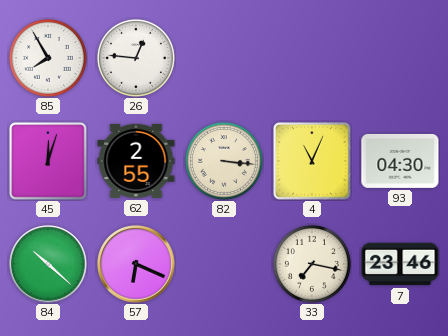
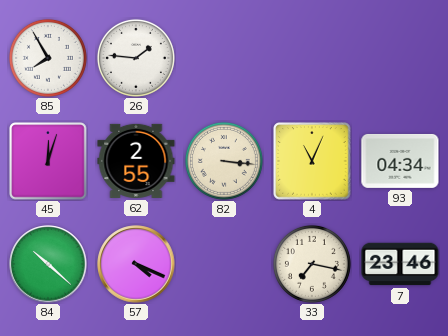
26: 12:46 -> 1:46
93: 04:30 -> 04:34
57: 6:19 -> 4:19
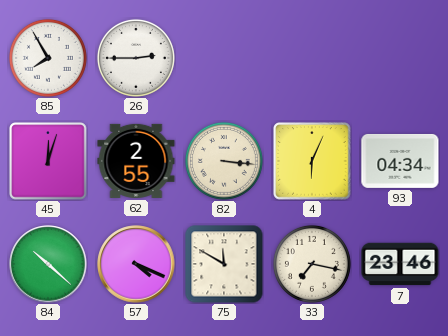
26: 1:46 -> 2:45
4: 11:04 -> 6:04
75: none -> 11:50
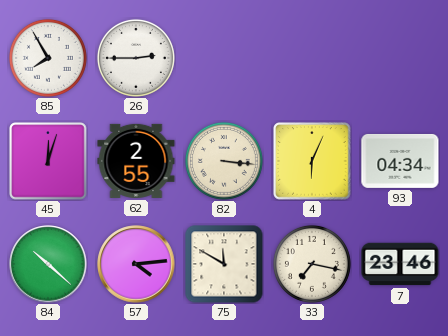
57: 4:19 -> 4:14
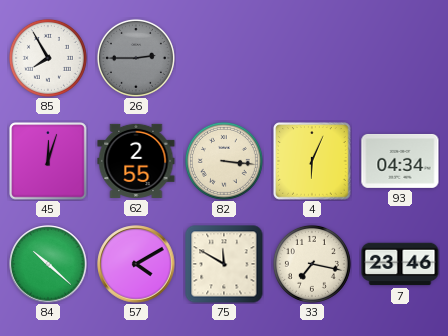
26 dial: white -> grey
57: 4:14 -> 4:10
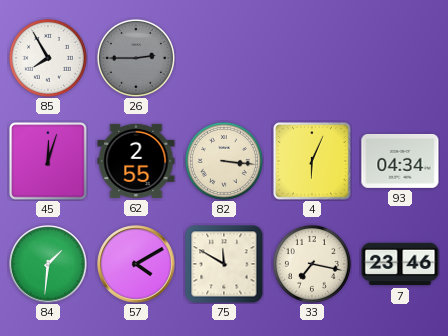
84: 10:22 -> 1:31
